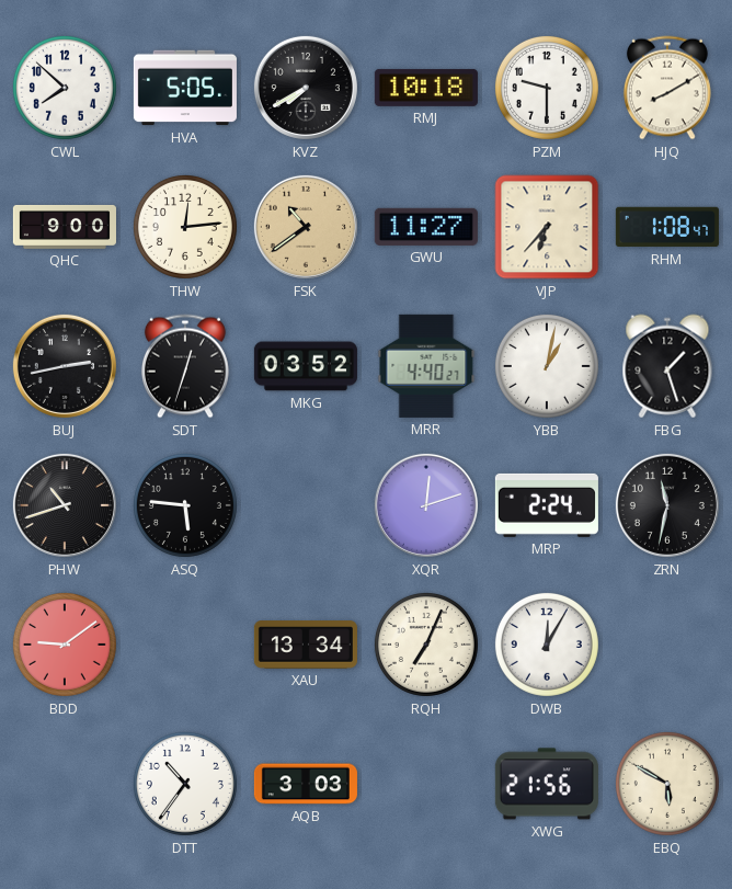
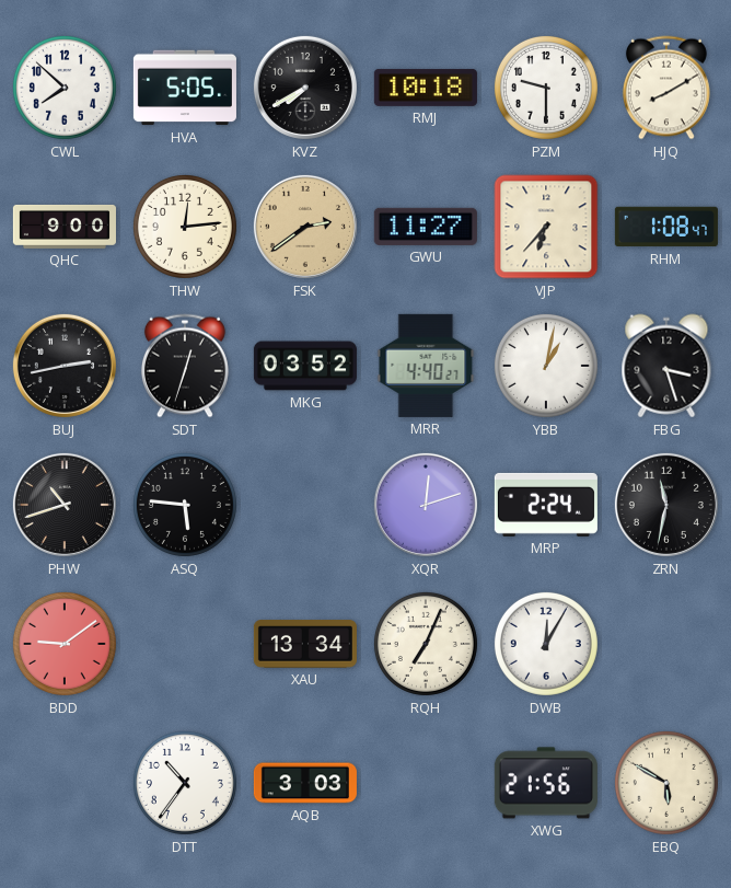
FSK: 10:39 -> 2:39
FBG: 1:27 -> 3:27
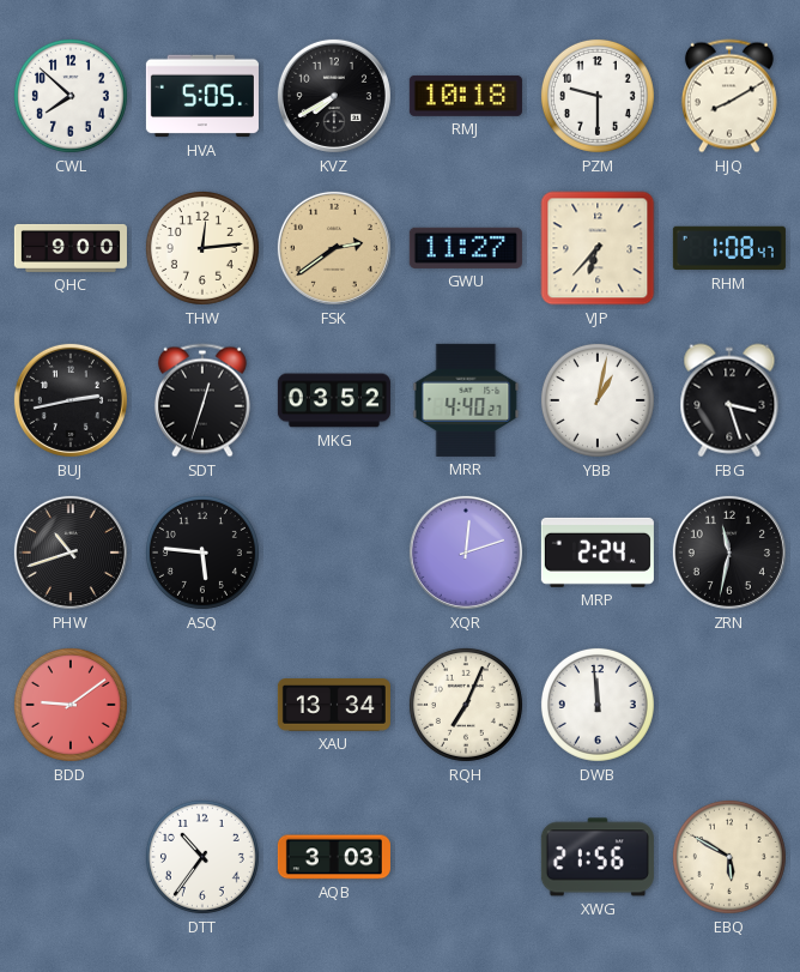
DWB: 12:05 -> 11:59
